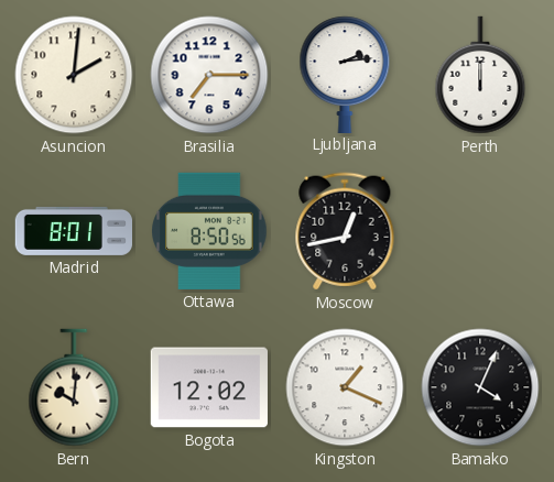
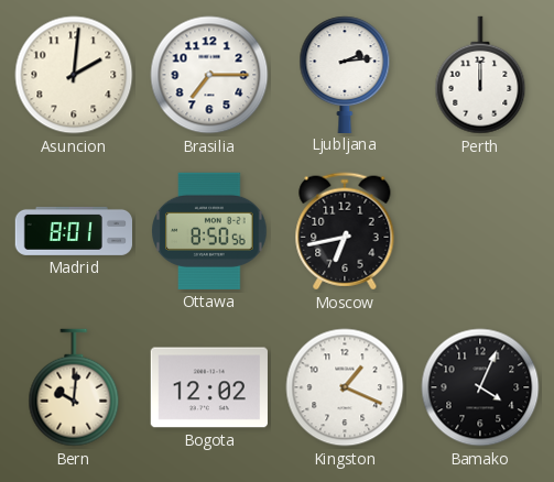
Moscow: 12:43 -> 6:43
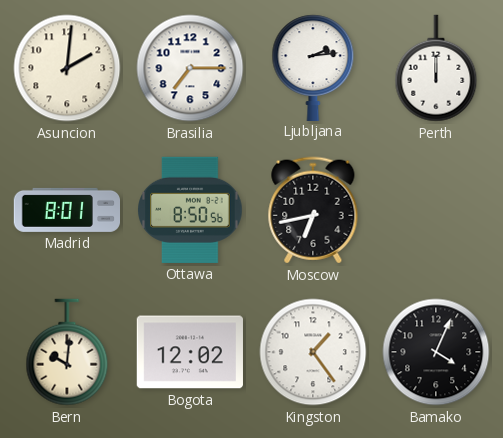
Kingston: 1:19 -> 1:24
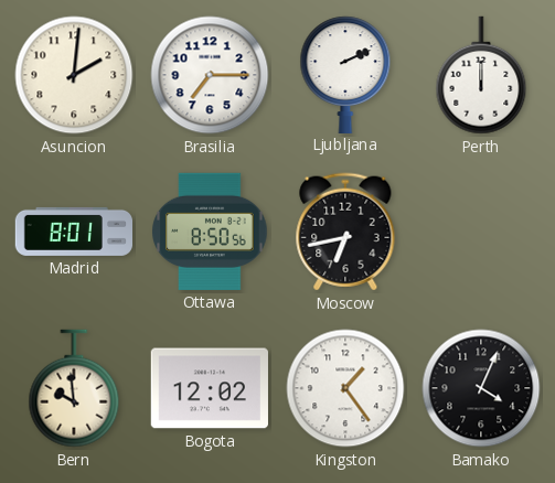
Ljubljana: 2:14 -> 2:11
Bern: 10:01 -> 9:59
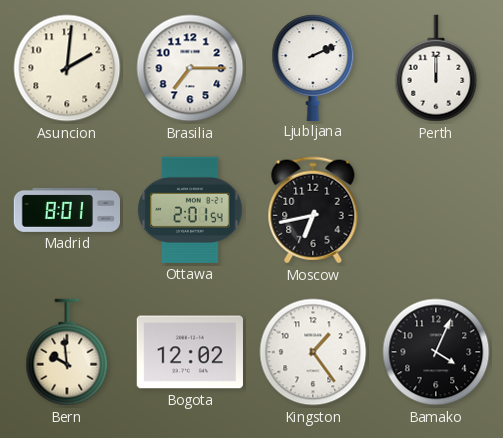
Ottawa: 8:50 -> 2:01
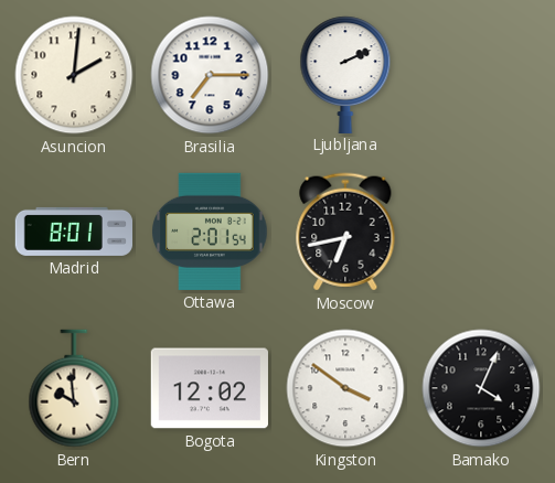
Perth: 12:00 -> none
Kingston: 1:24 -> 3:51
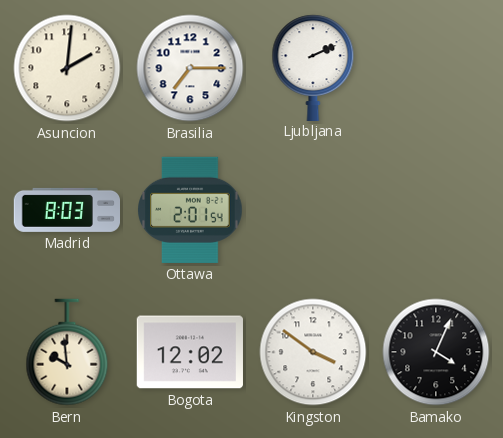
Madrid: 8:01 -> 8:03
Moscow: 6:43 -> none
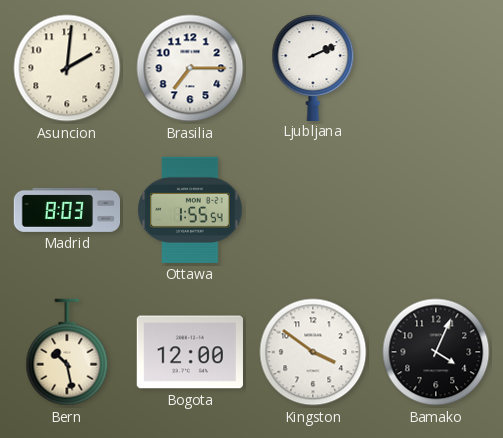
Ottawa: 2:01 -> 1:55
Bern: 9:59 -> 10:28
Bogota: 12:02 -> 12:00
